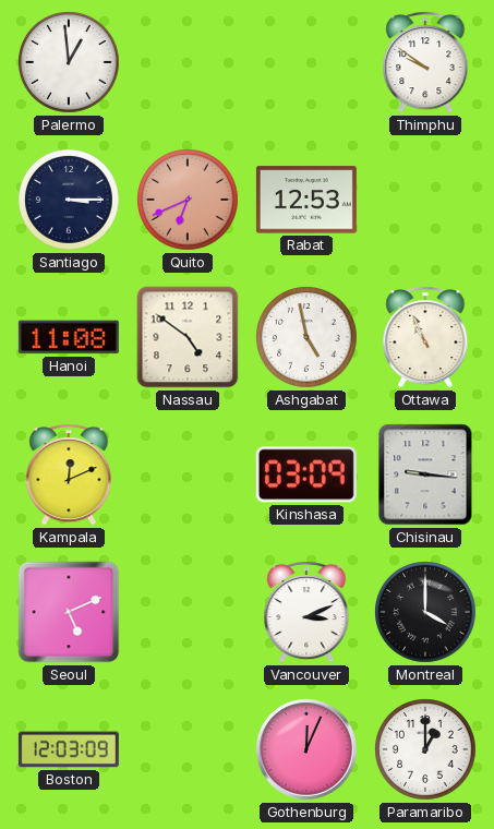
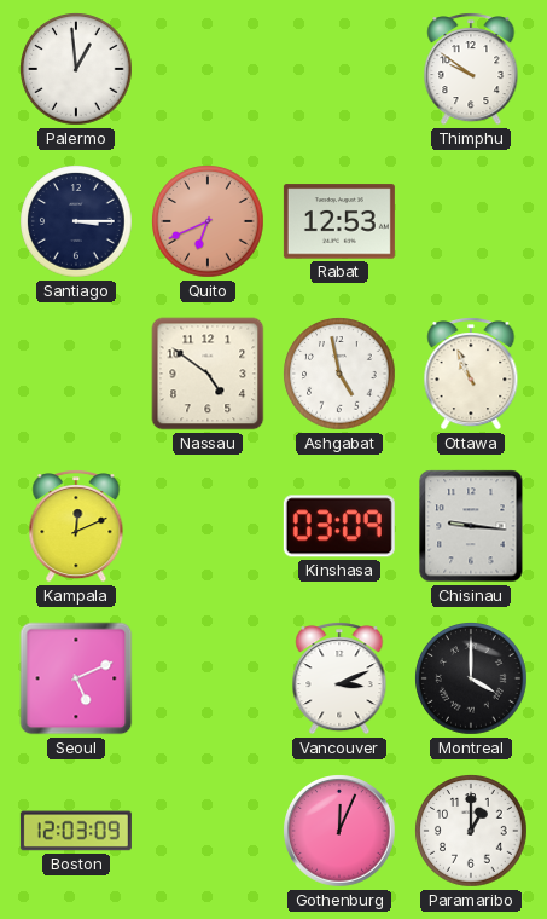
Hanoi: 11:08 -> none
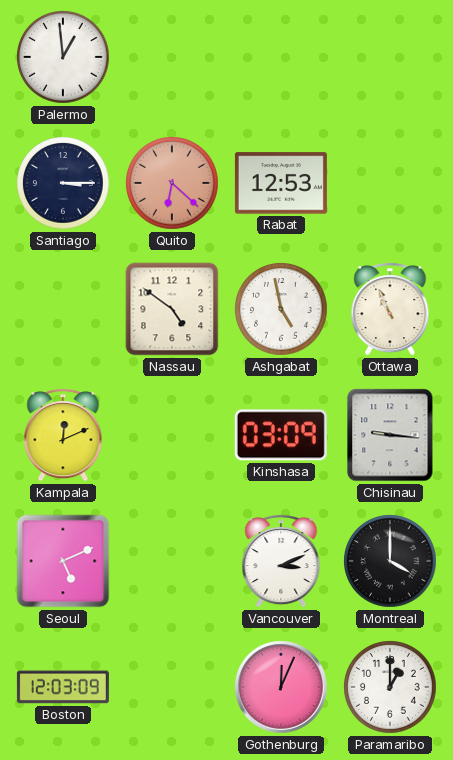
Thimphu: 9:51 -> none
Quito: 6:41 -> 6:22
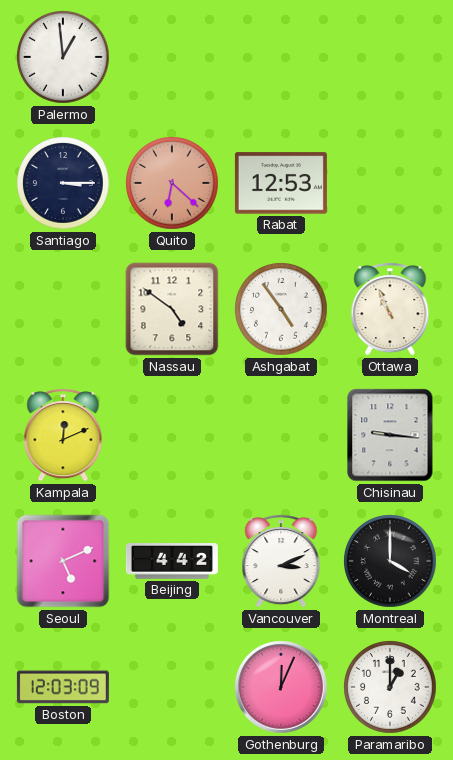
Ashgabat: 4:58 -> 4:54
Kinshasa: 03:09 -> none
Beijing: none -> 4:42
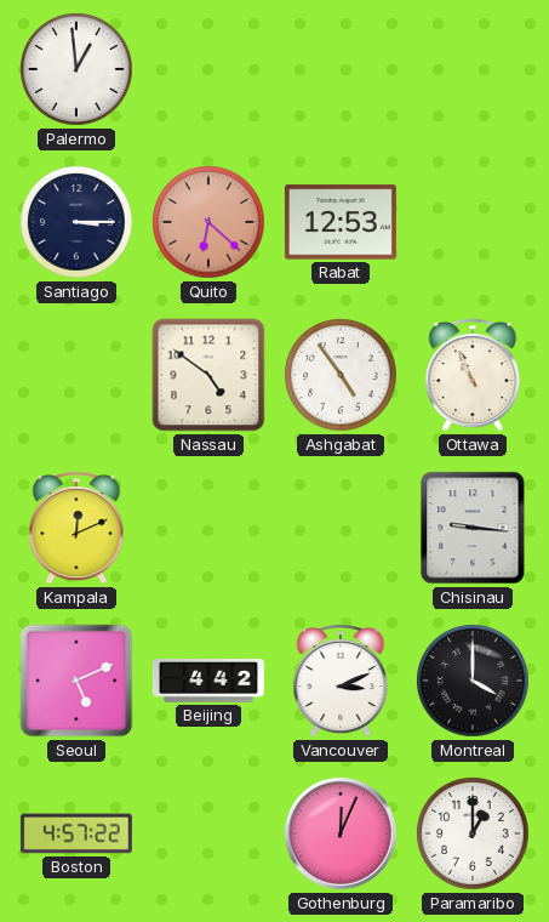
Boston: 12:03 -> 4:57
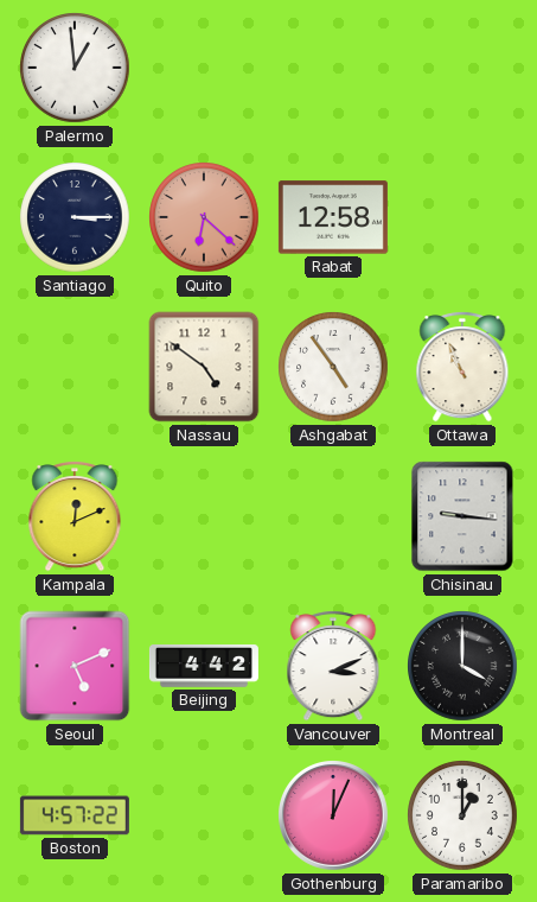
Rabat: 12:53 -> 12:58
